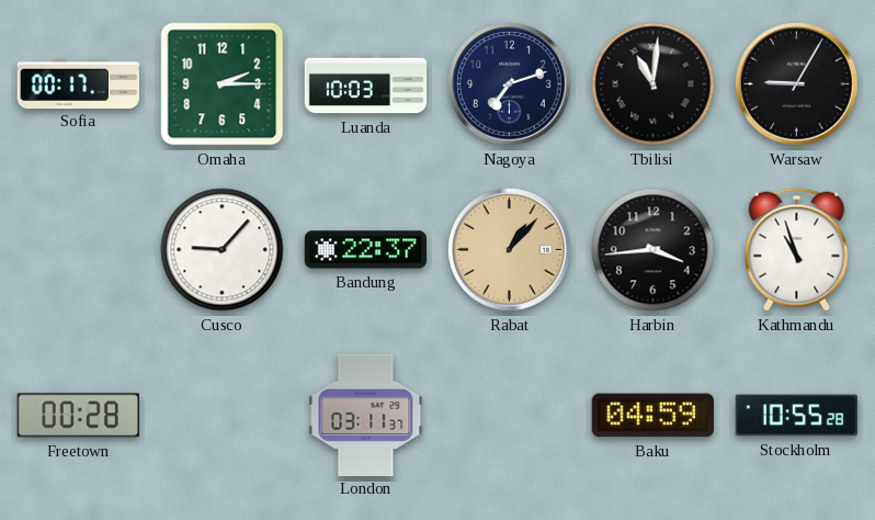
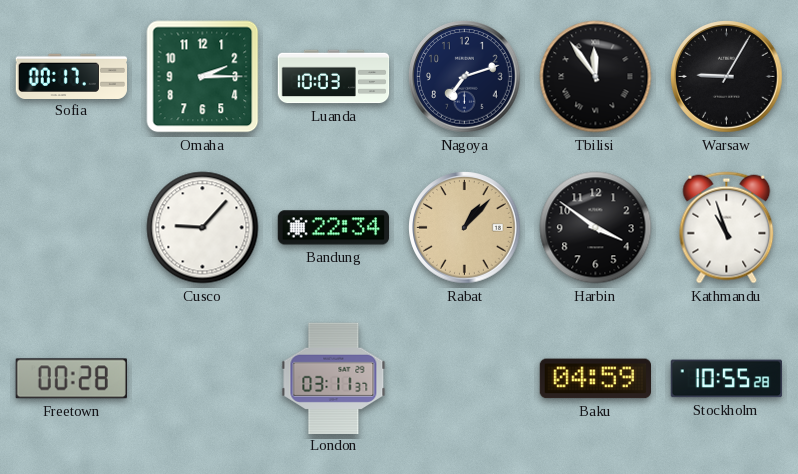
Tbilisi: 11:01 -> 11:54
Bandung: 22:37 -> 22:34
Harbin: 3:44 -> 3:51
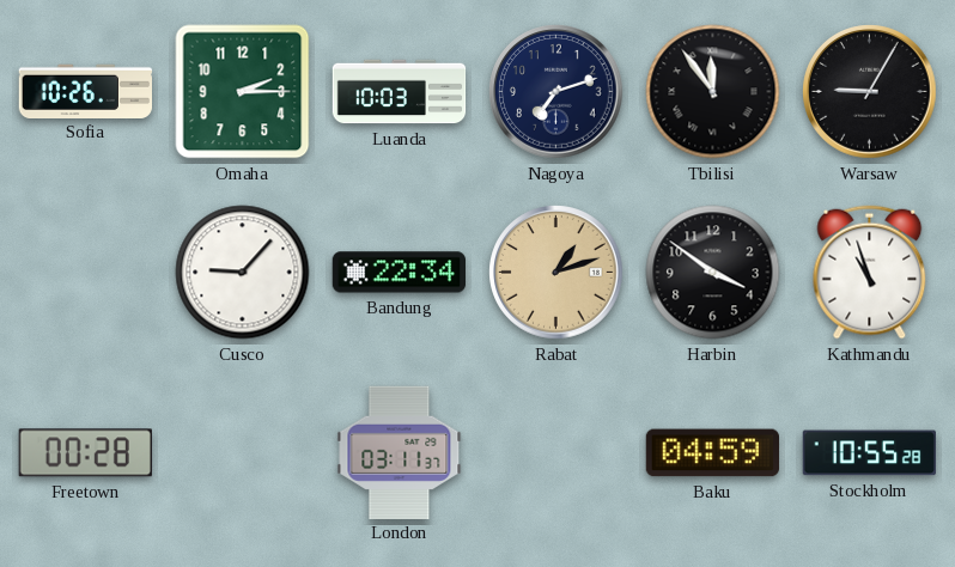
Sofia: 00:17 -> 10:26
Rabat: 1:07 -> 1:12
